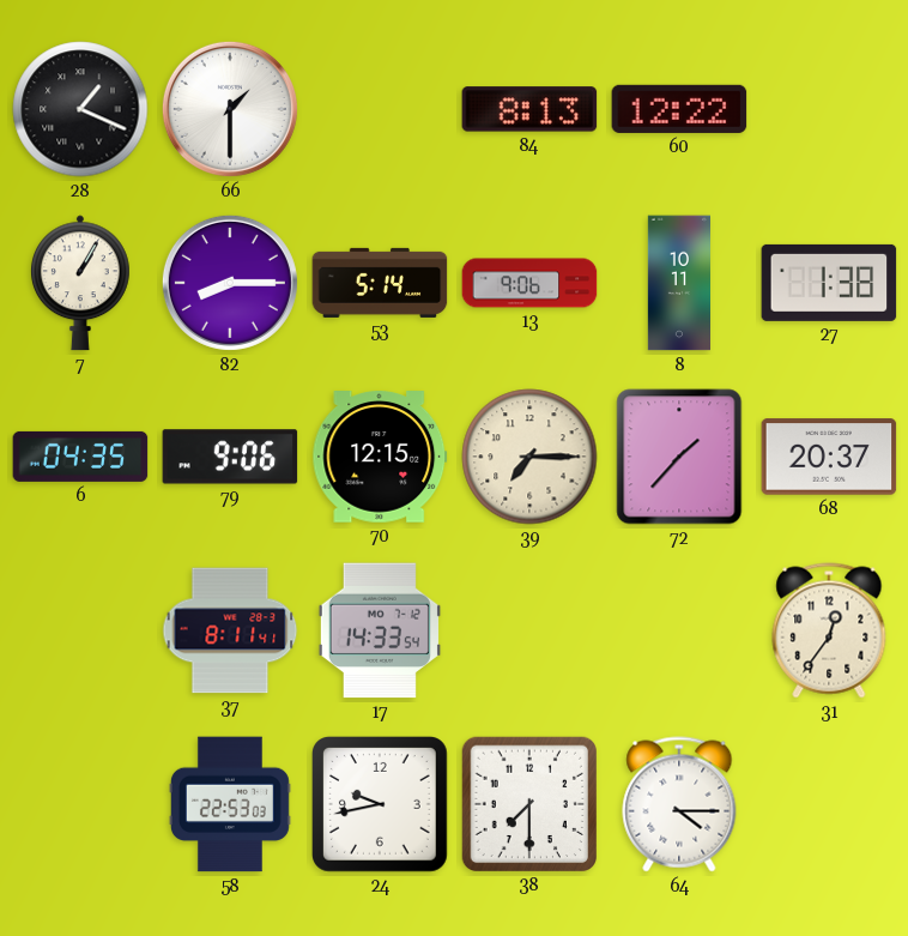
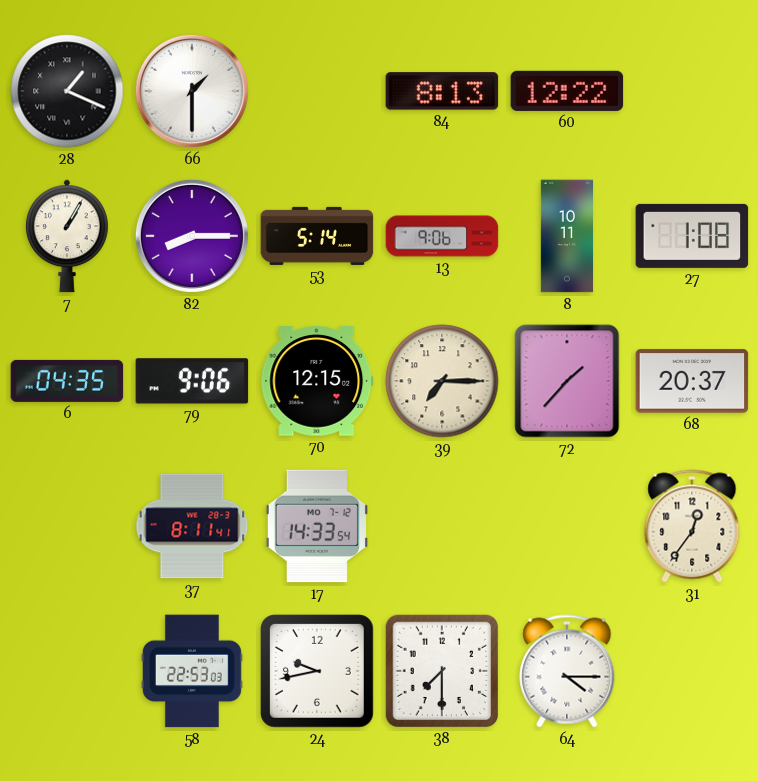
27: 1:38 -> 1:08
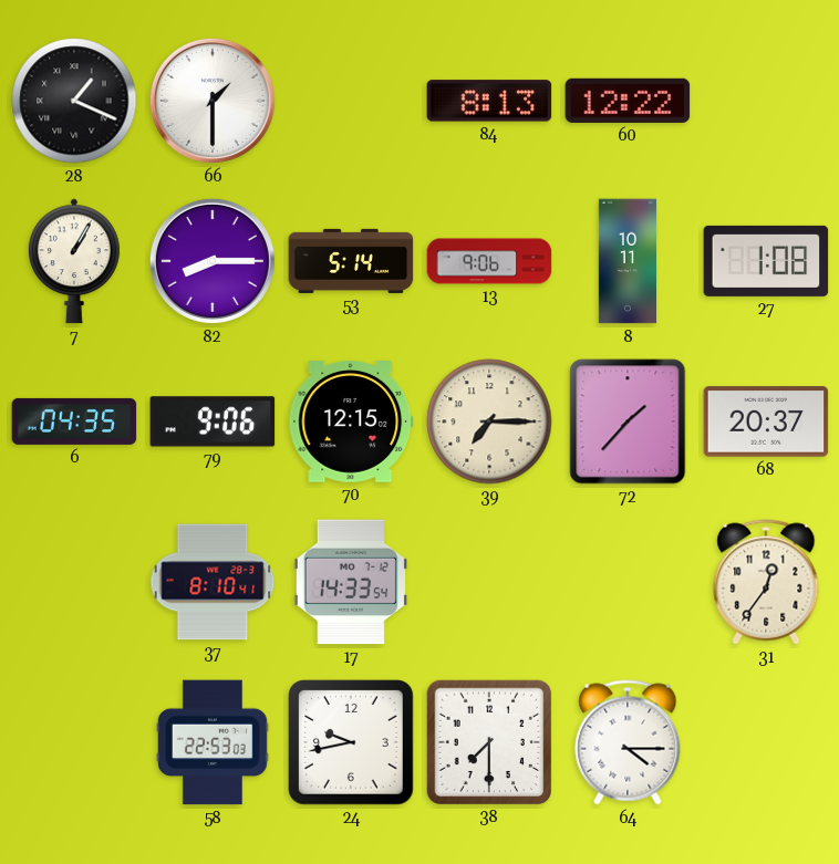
37: 8:11 -> 8:10
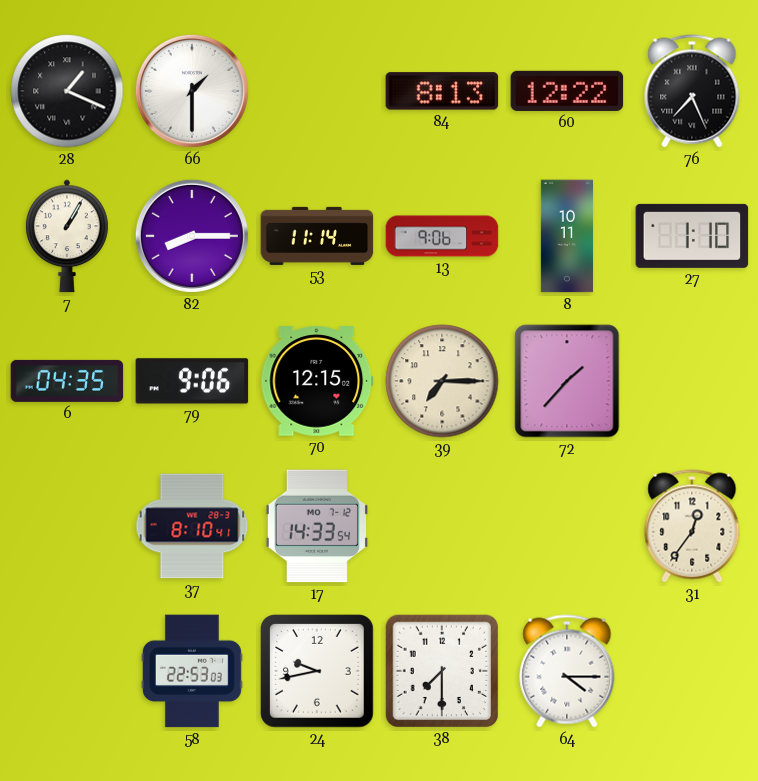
76: none -> 7:26
53: 5:14 -> 11:14
27: 1:08 -> 1:10
68: 20:37 -> none
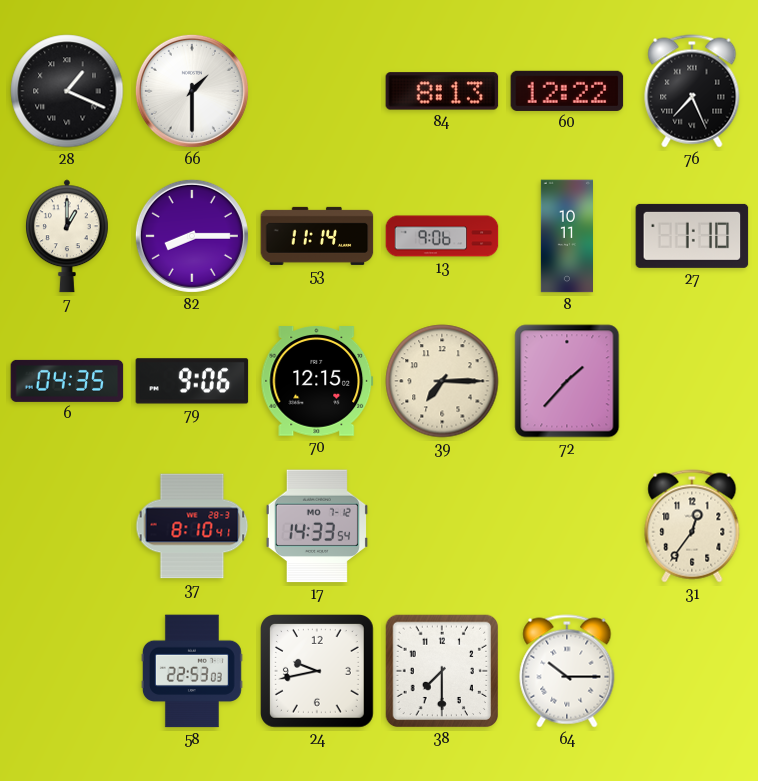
7: 1:05 -> 1:00
64: 4:15 -> 10:15
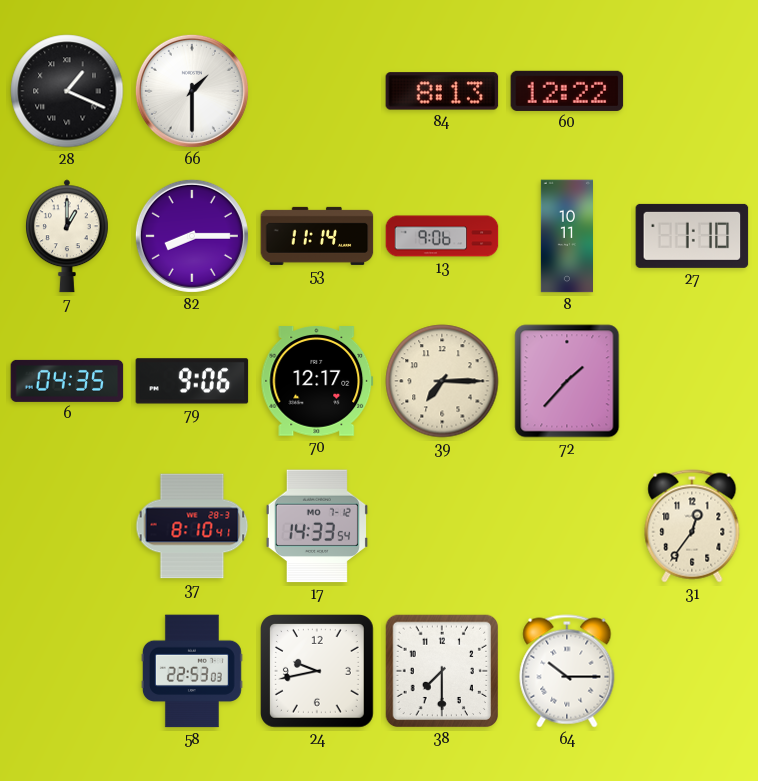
76: 7:26 -> none
70: 12:15 -> 12:17
